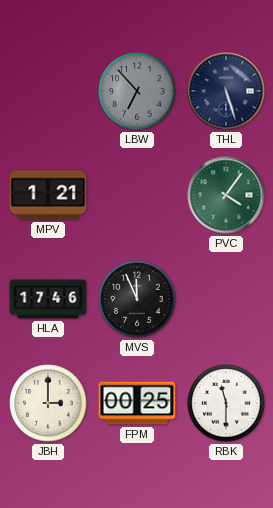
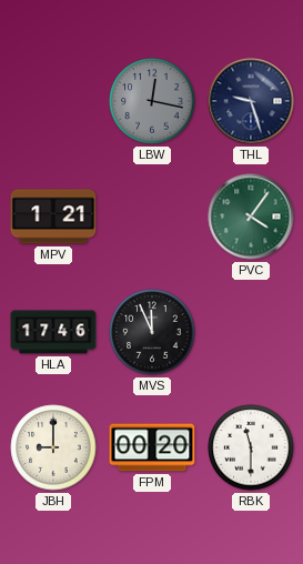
LBW: 6:53 -> 12:17
THL: 5:27 -> 9:27
JBH: 3:00 -> 9:00
FPM: 00:25 -> 00:20
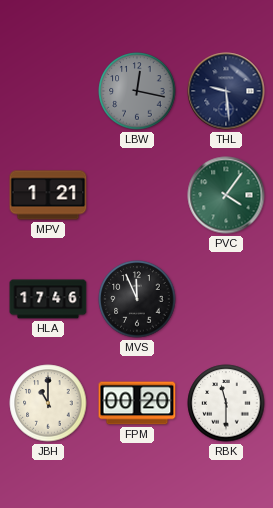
THL: 9:27 -> 9:29
JBH: 9:00 -> 11:00
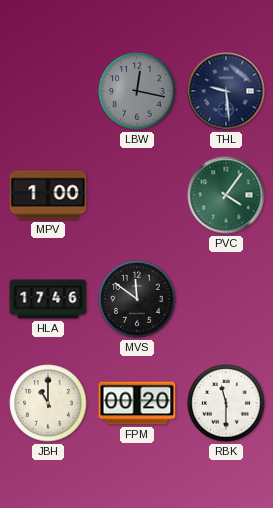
MPV: 1:21 -> 1:00
MVS: 11:56 -> 11:51
